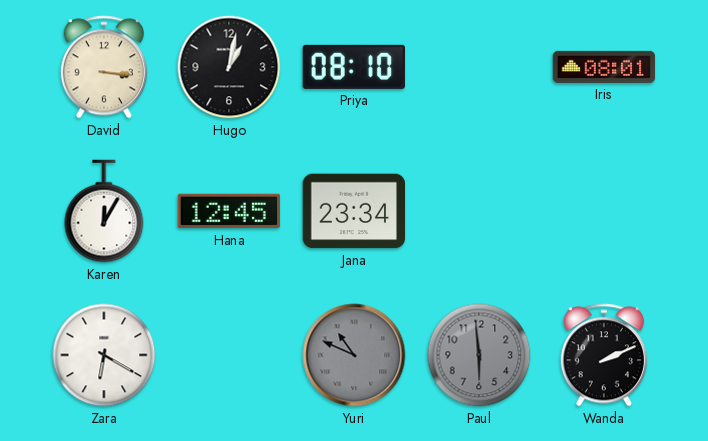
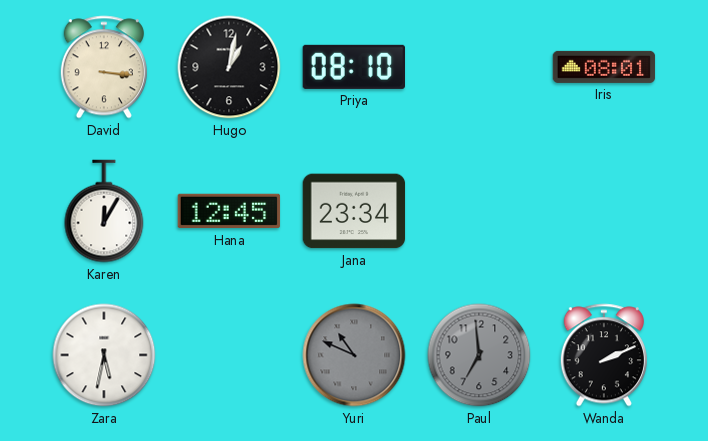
Zara: 6:20 -> 5:32
Paul: 5:59 -> 6:59
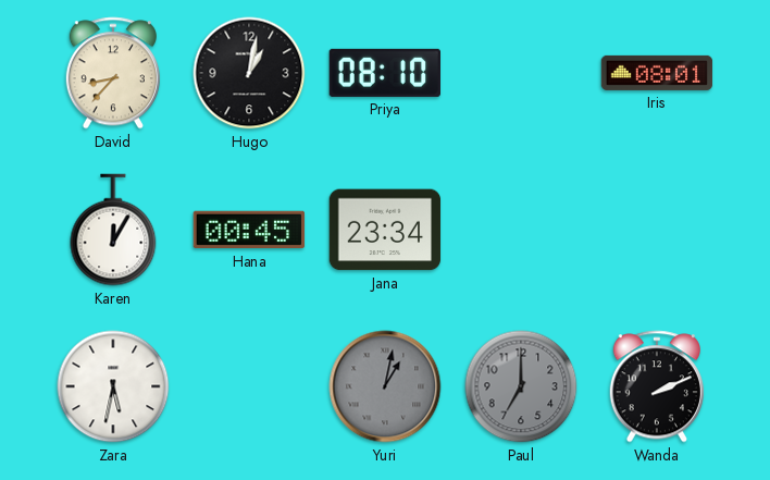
David: 3:16 -> 8:37
Hana: 12:45 -> 00:45
Yuri: 10:49 -> 1:02
Paul: 6:59 -> 7:00
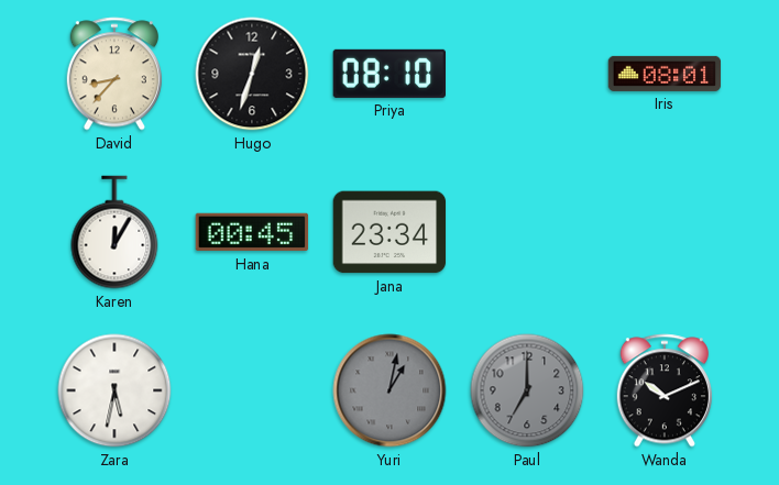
Hugo: 1:02 -> 12:33
Wanda: 2:11 -> 10:11
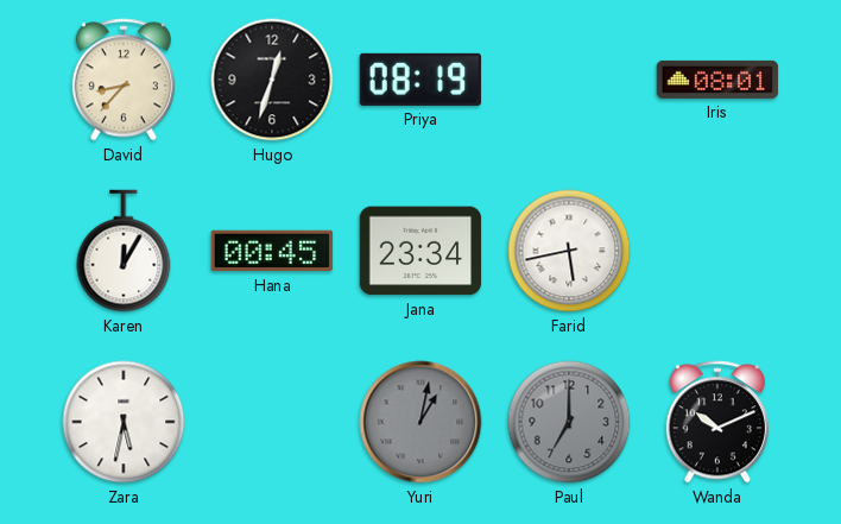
Priya: 08:10 -> 08:19
Farid: none -> 5:43
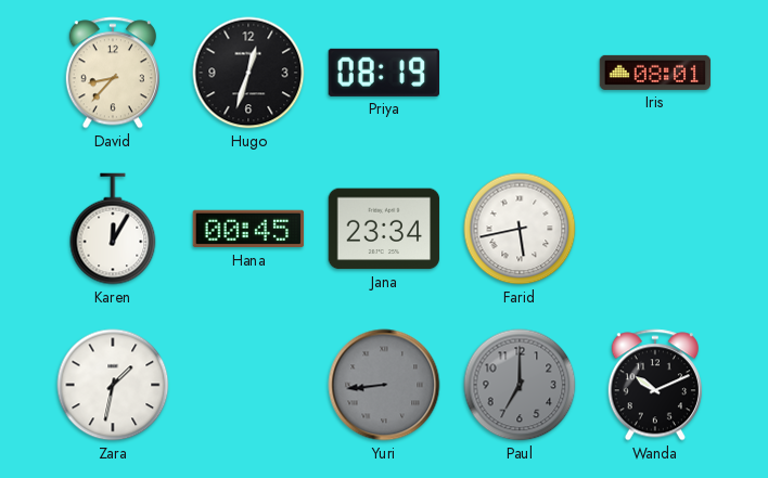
Zara: 5:32 -> 1:32
Yuri: 1:02 -> 8:44
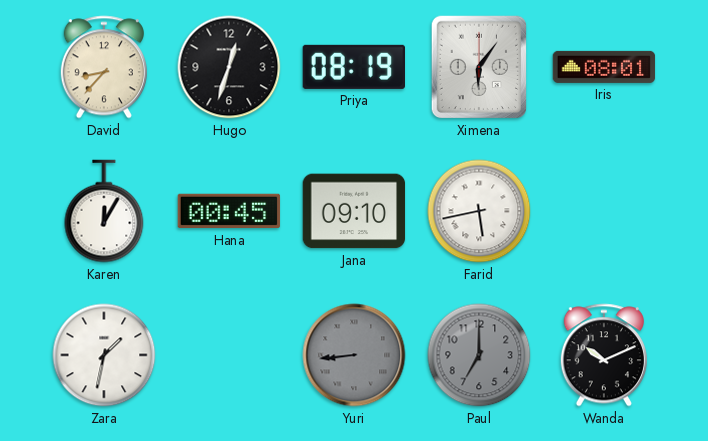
Ximena: none -> 6:06
Jana: 23:34 -> 09:10
